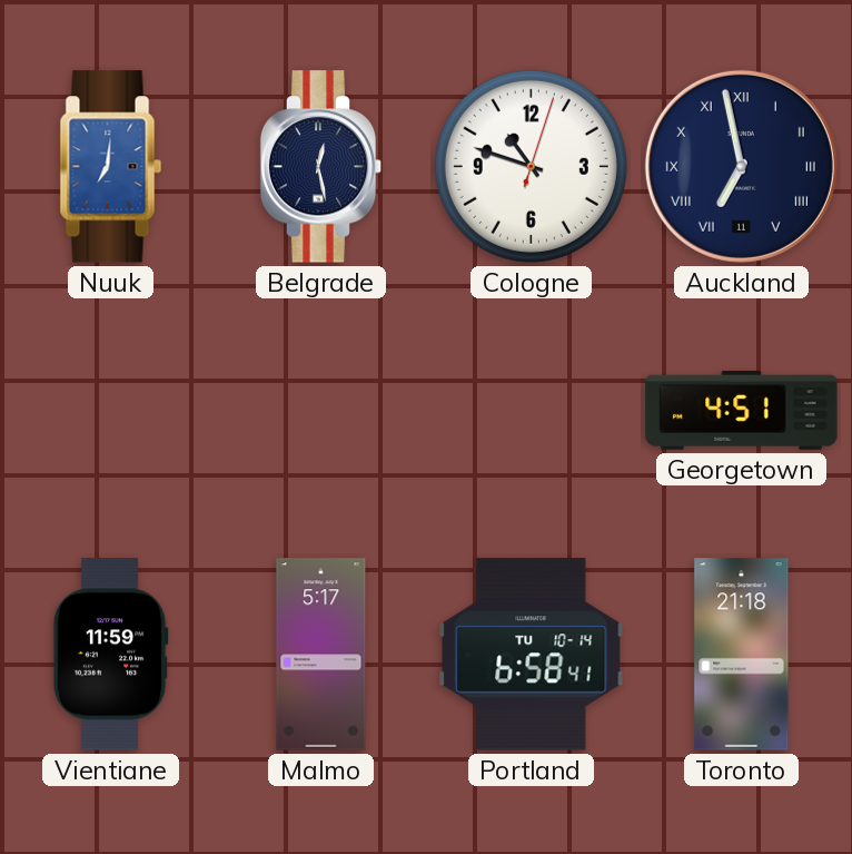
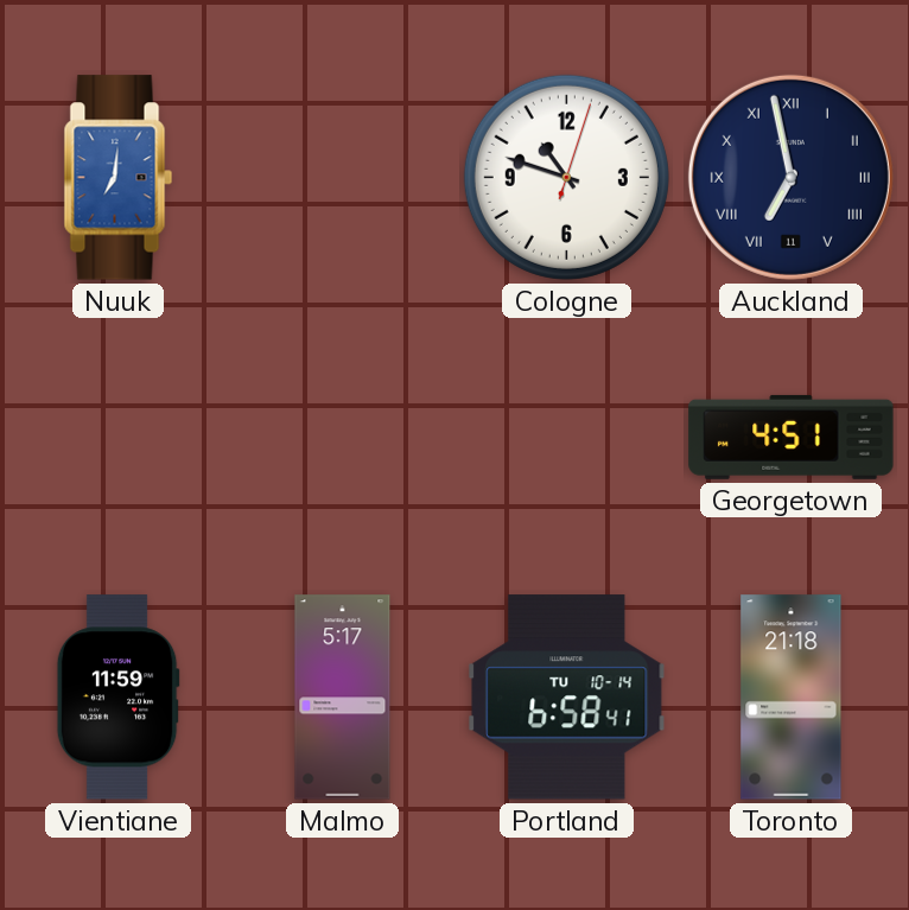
Belgrade: 12:28 -> none
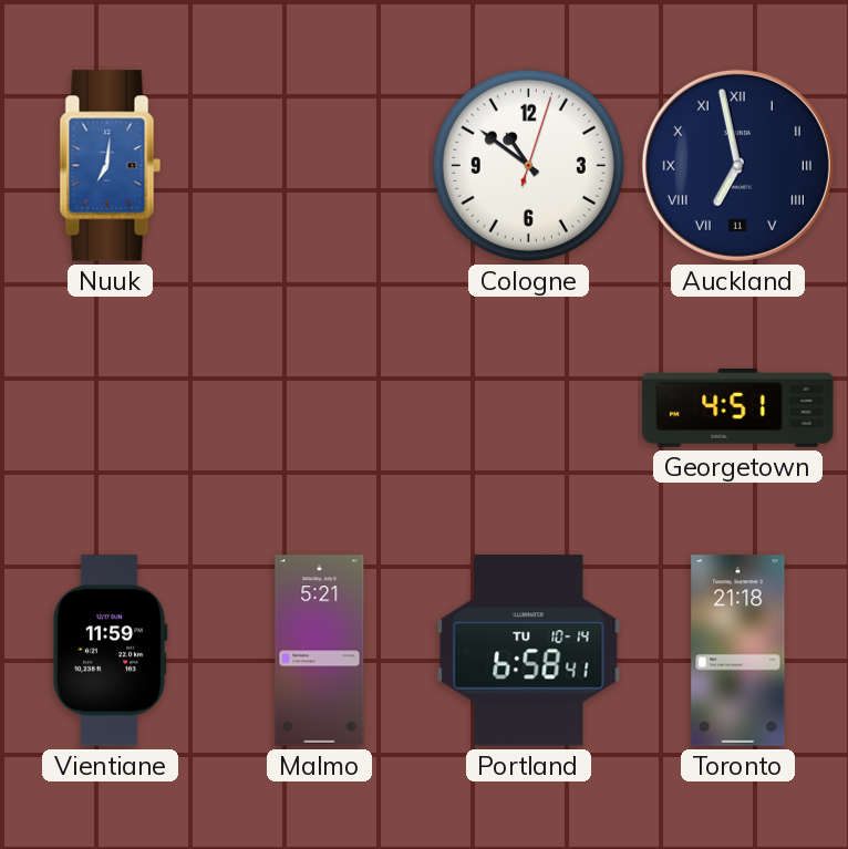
Cologne: 10:48 -> 10:51
Malmo: 5:17 -> 5:21
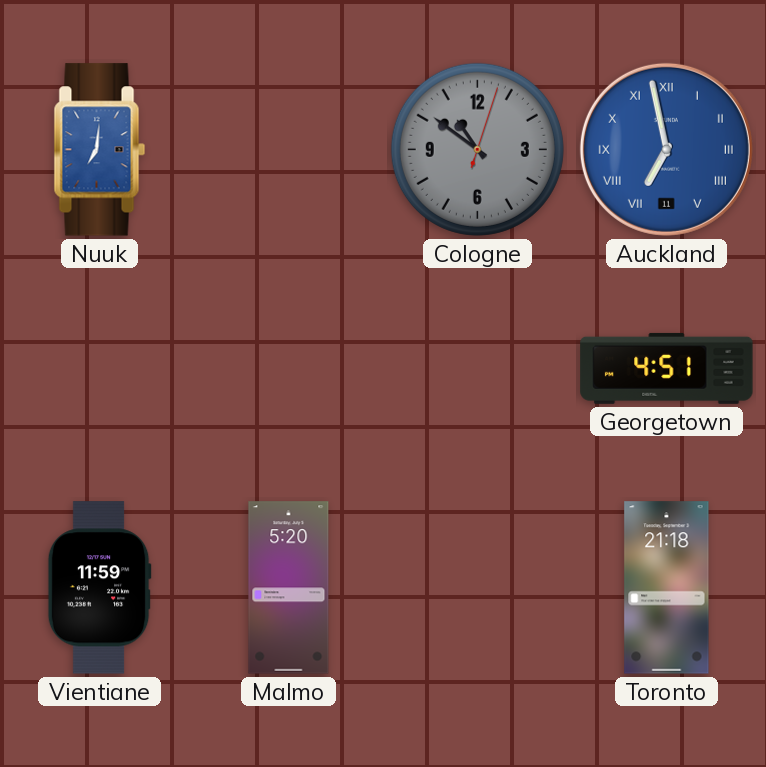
Cologne dial: white -> grey
Auckland dial: navy -> blue
Malmo: 5:21 -> 5:20
Portland: 6:58 -> none
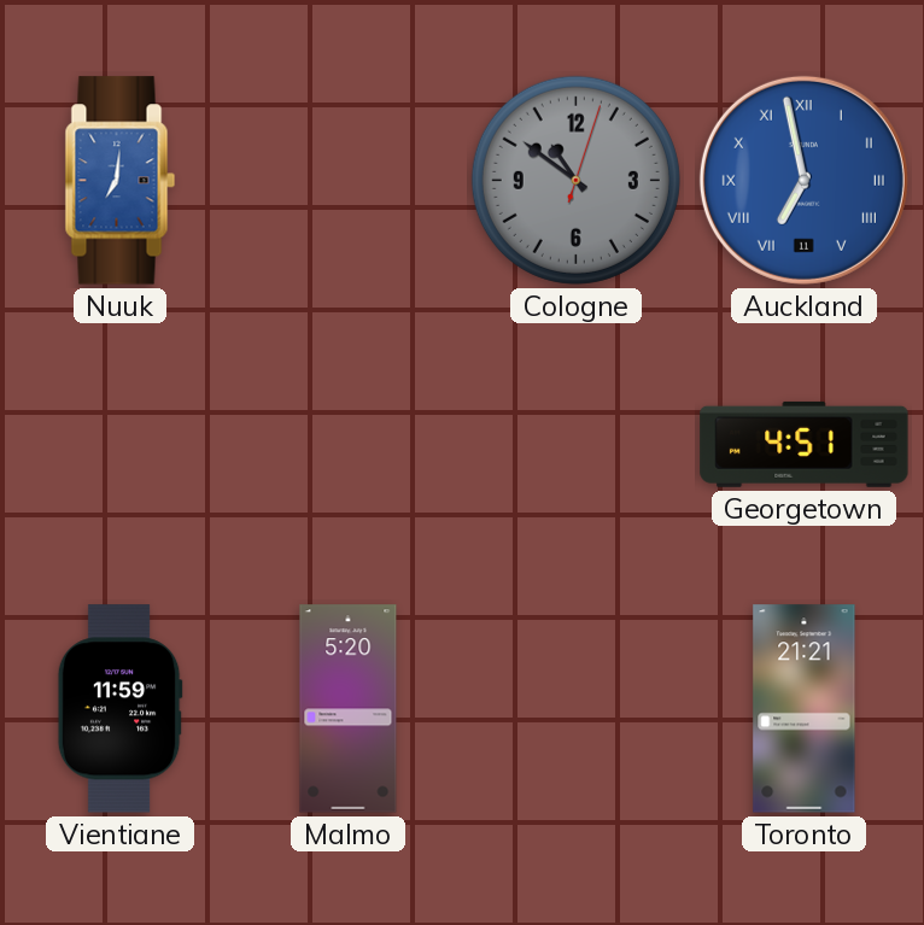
Toronto: 21:18 -> 21:21
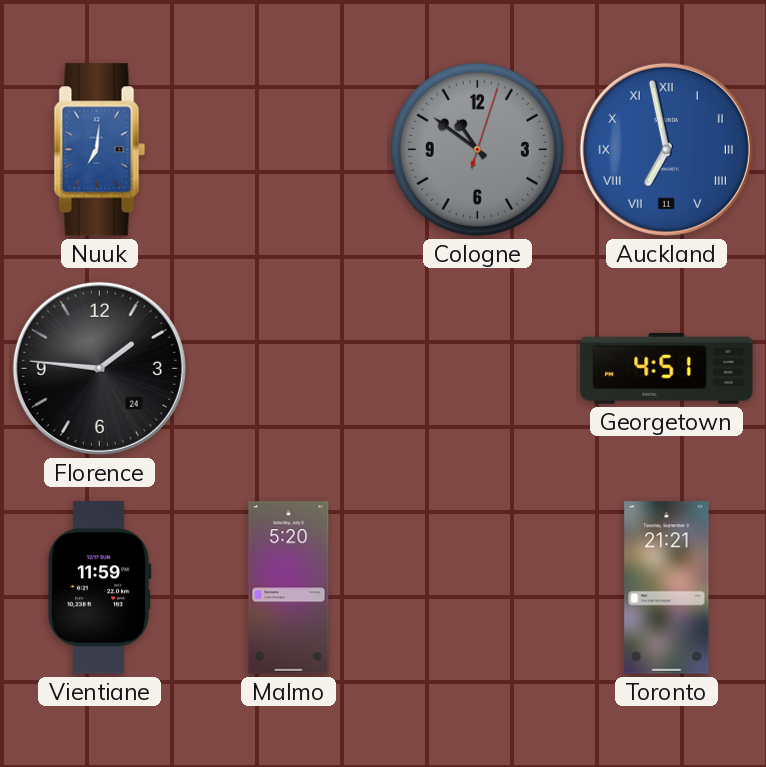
Florence: none -> 1:46
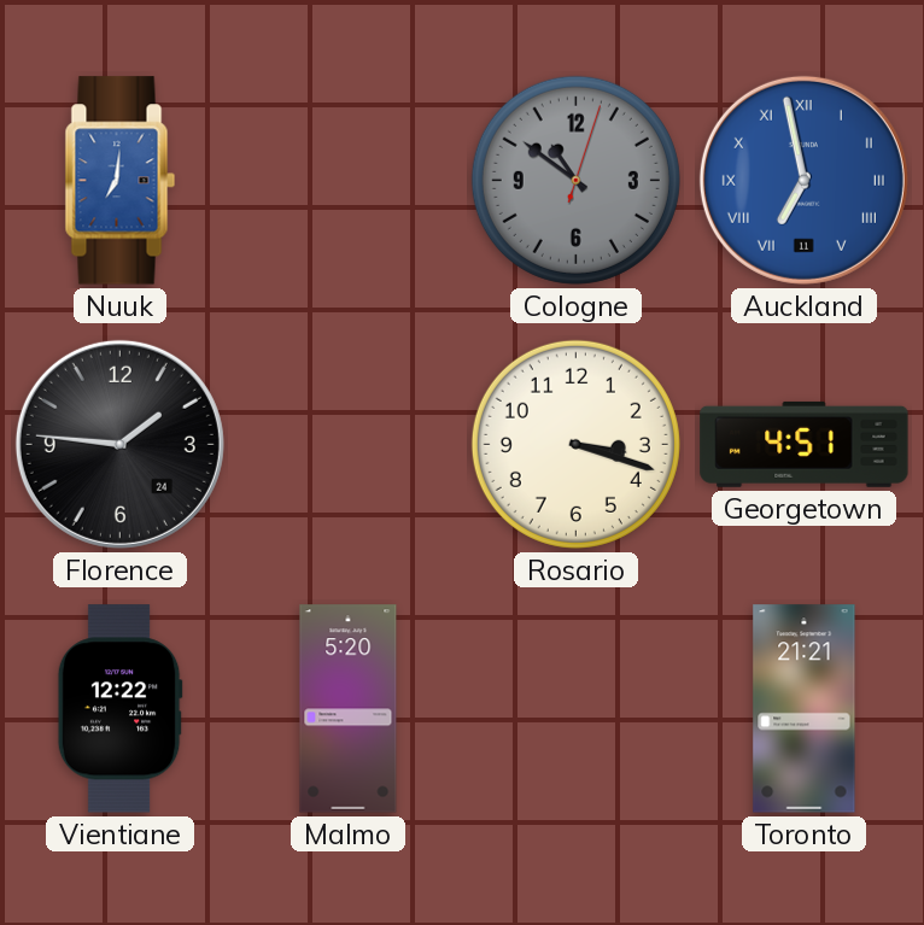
Rosario: none -> 3:18
Vientiane: 11:59 -> 12:22
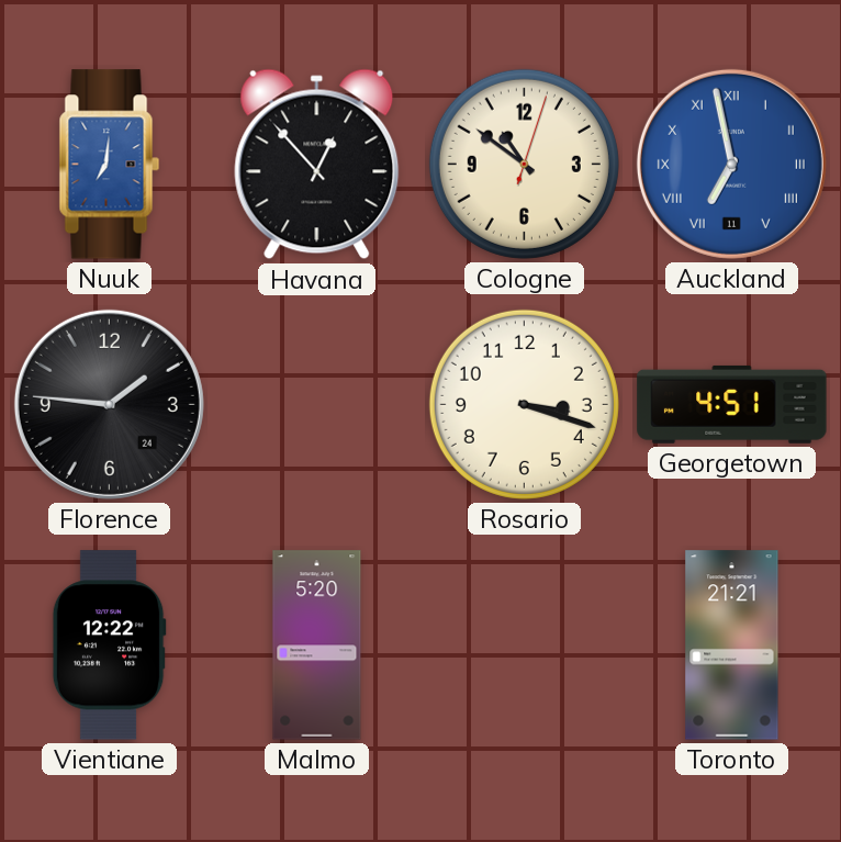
Havana: none -> 12:53
Cologne dial: grey -> cream
